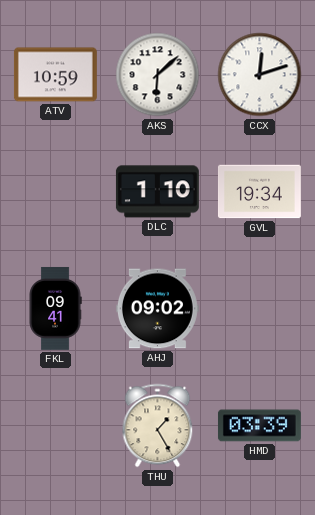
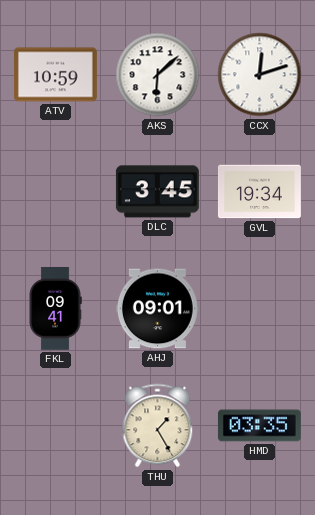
DLC: 1:10 -> 3:45
AHJ: 09:02 -> 09:01
HMD: 03:39 -> 03:35
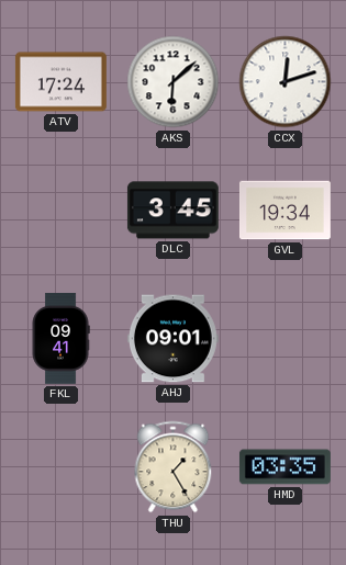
ATV: 10:59 -> 17:24
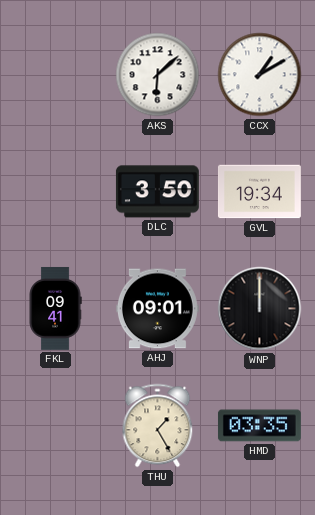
ATV: 17:24 -> none
CCX: 12:12 -> 1:10
DLC: 3:45 -> 3:50
WNP: none -> 12:00
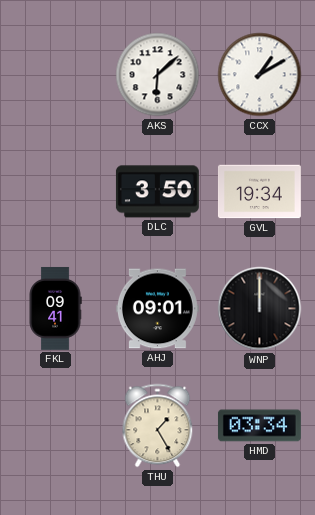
HMD: 03:35 -> 03:34
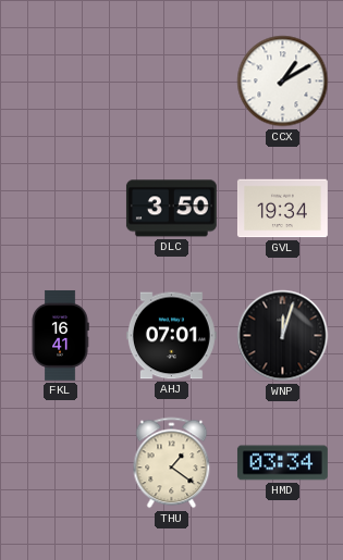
AKS: 6:08 -> none
FKL: 09:41 -> 16:41
AHJ: 09:01 -> 07:01
WNP: 12:00 -> 12:03
THU: 1:25 -> 1:21
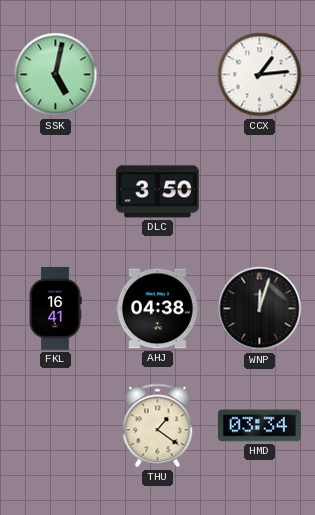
SSK: none -> 5:02
CCX: 1:10 -> 1:14
GVL: 19:34 -> none
AHJ: 07:01 -> 04:38
